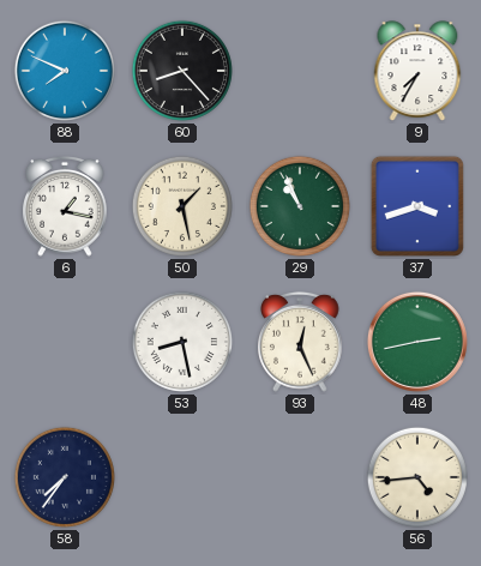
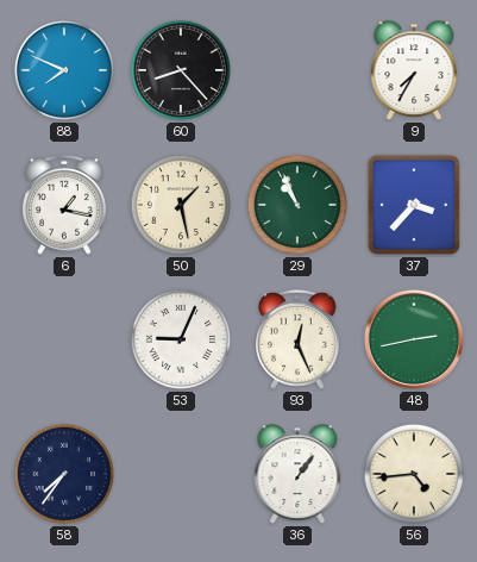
37: 3:42 -> 3:37
53: 8:28 -> 9:04
36: none -> 1:06
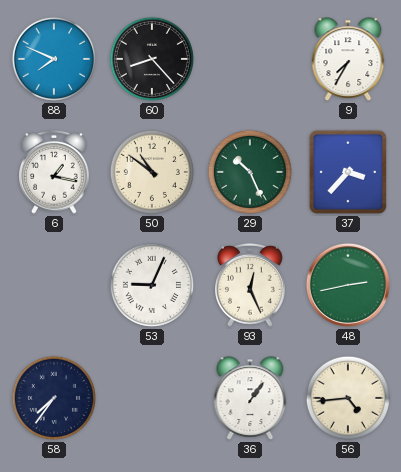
50: 1:28 -> 10:51
29: 10:56 -> 10:26
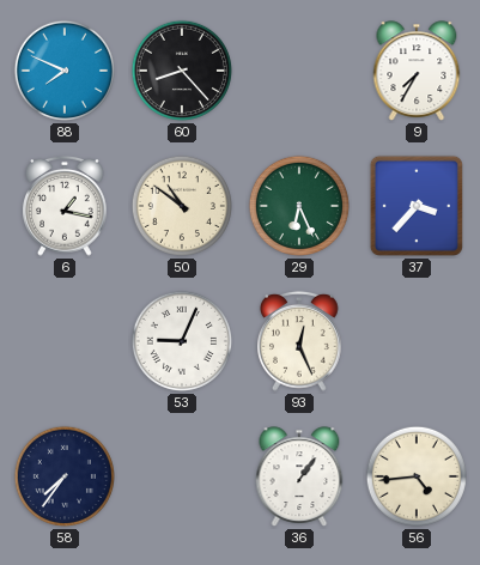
29: 10:26 -> 6:26
48: 2:43 -> none
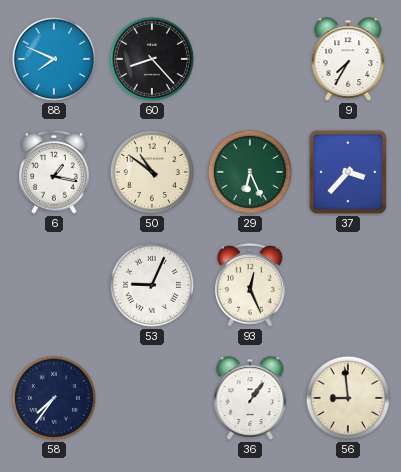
56: 4:44 -> 8:59
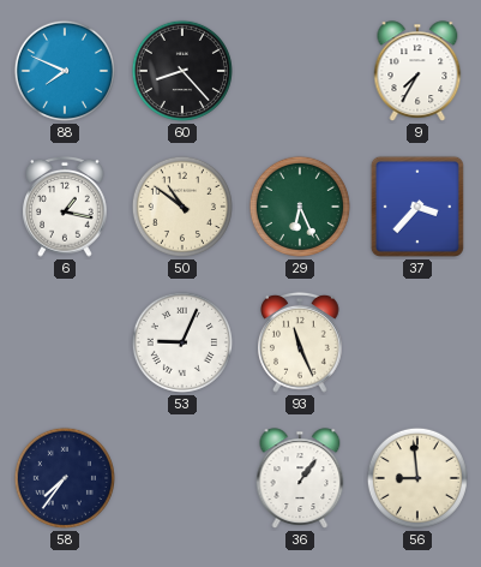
93: 12:26 -> 11:26
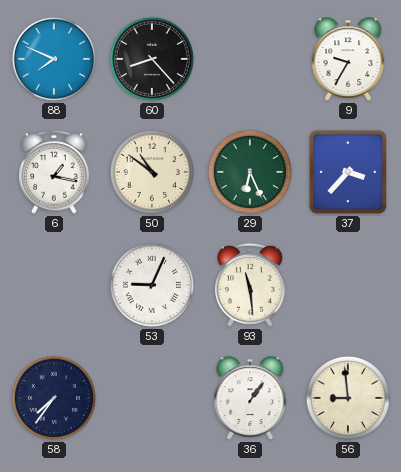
9: 7:35 -> 9:35
93: 11:26 -> 11:29
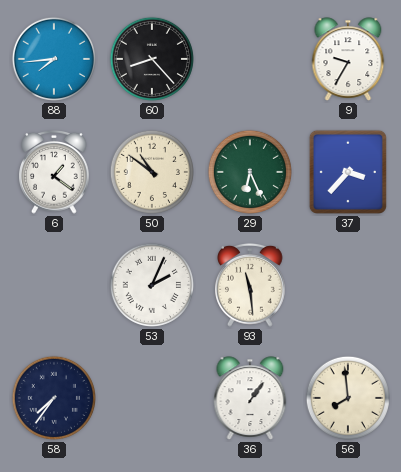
88: 7:49 -> 7:44
6: 1:17 -> 1:21
53: 9:04 -> 2:04
56: 8:59 -> 7:59
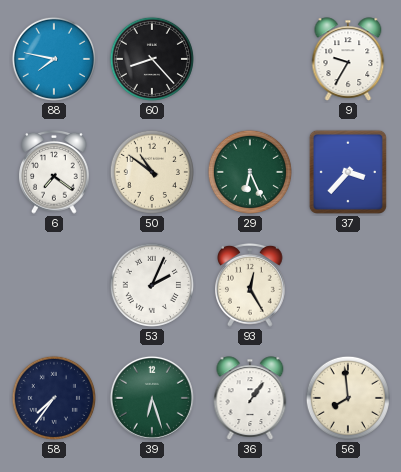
88: 7:44 -> 7:47
6: 1:21 -> 7:21
93: 11:29 -> 12:25
39: none -> 6:27
